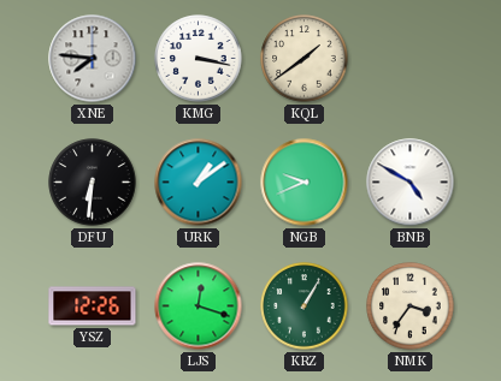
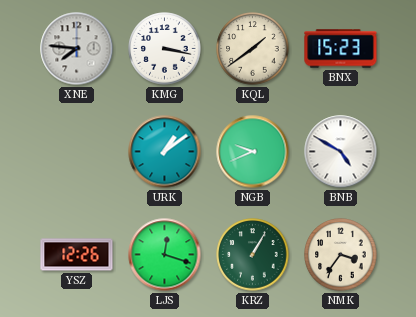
BNX: none -> 15:23
DFU: 6:31 -> none
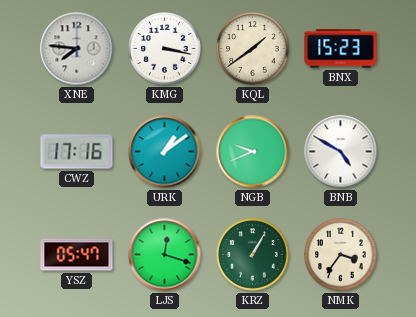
CWZ: none -> 17:16
YSZ: 12:26 -> 05:47
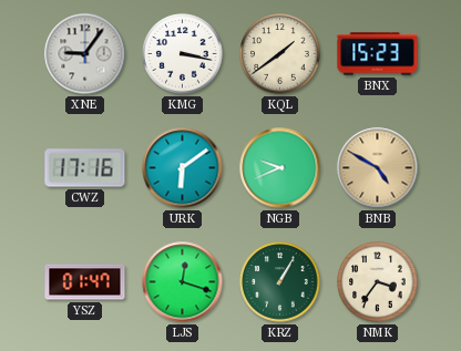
XNE: 7:46 -> 9:06
URK: 1:09 -> 6:09
BNB dial: white -> champagne
YSZ: 05:47 -> 01:47
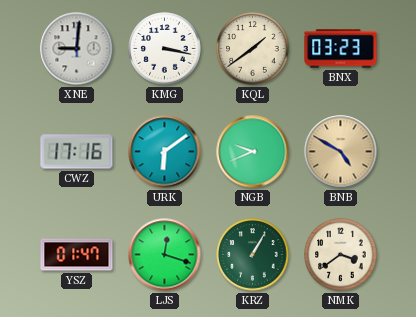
XNE: 9:06 -> 9:01
BNX: 15:23 -> 03:23
NMK: 3:36 -> 3:39
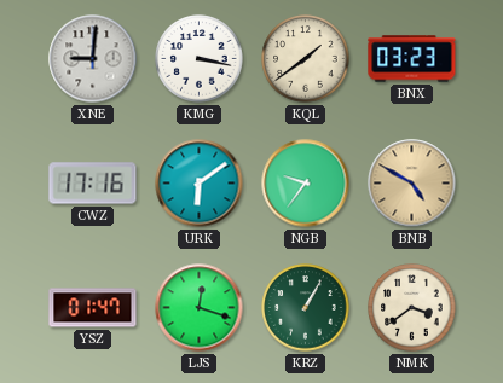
NGB: 9:41 -> 9:36
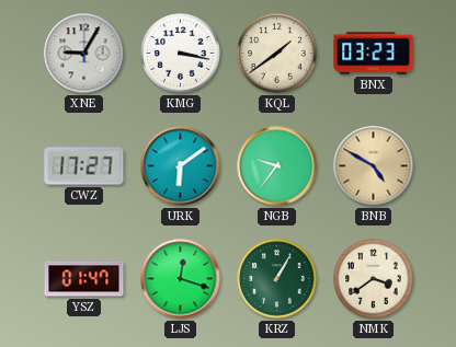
XNE: 9:01 -> 9:05
CWZ: 17:16 -> 17:27
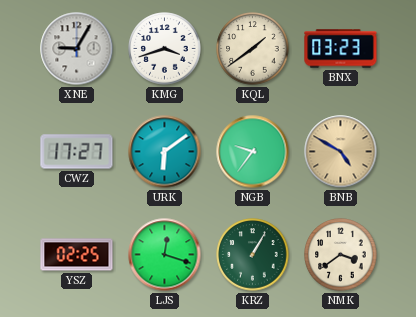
KMG: 3:17 -> 3:42
YSZ: 01:47 -> 02:25
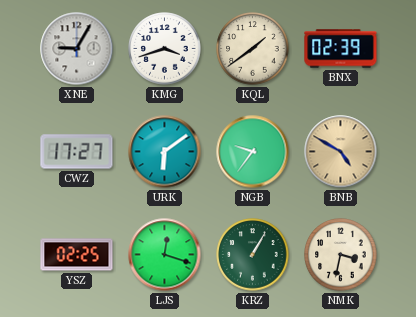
BNX: 03:23 -> 02:39
NMK: 3:39 -> 3:32
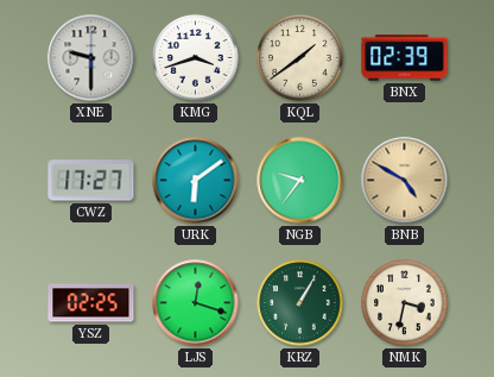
XNE: 9:05 -> 9:30
